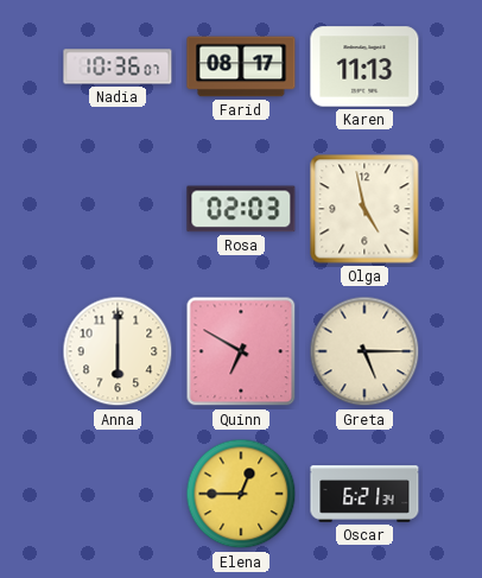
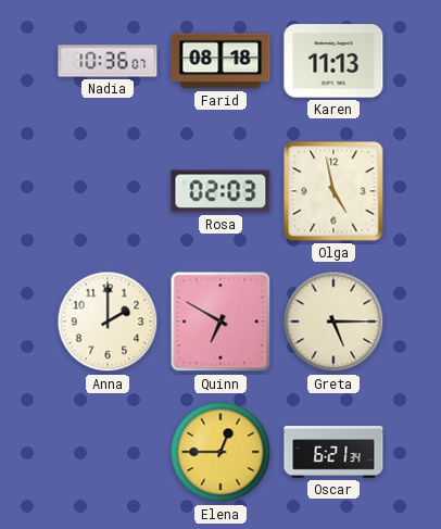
Farid: 08:17 -> 08:18
Anna: 6:00 -> 2:00
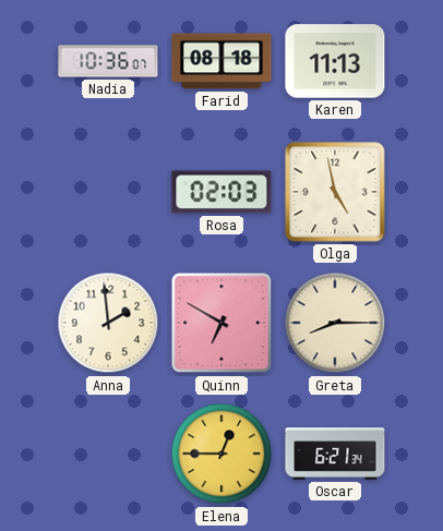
Anna: 2:00 -> 1:59
Greta: 5:15 -> 8:15
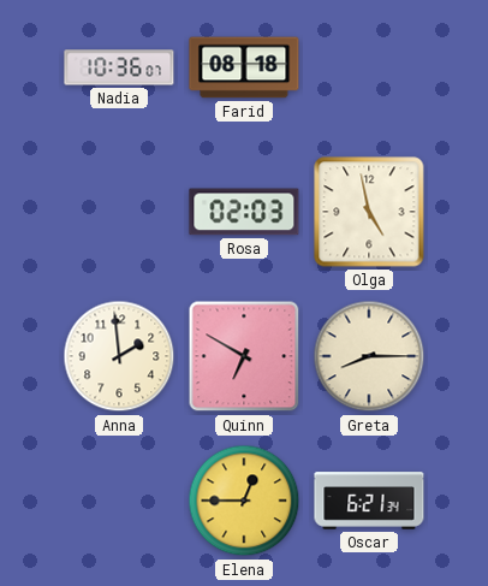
Karen: 11:13 -> none
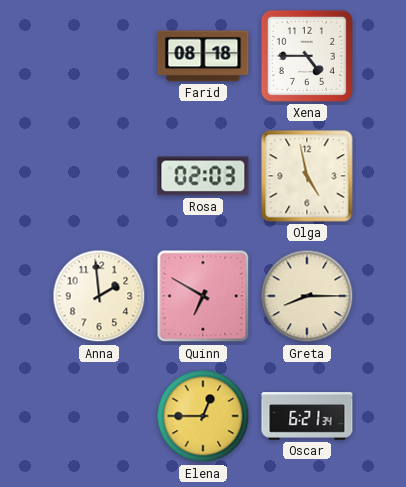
Nadia: 10:36 -> none
Xena: none -> 4:45
